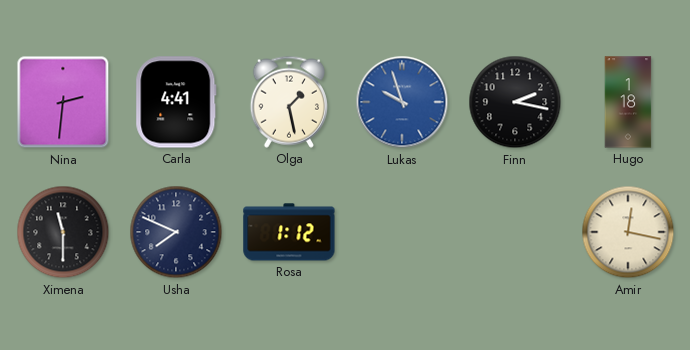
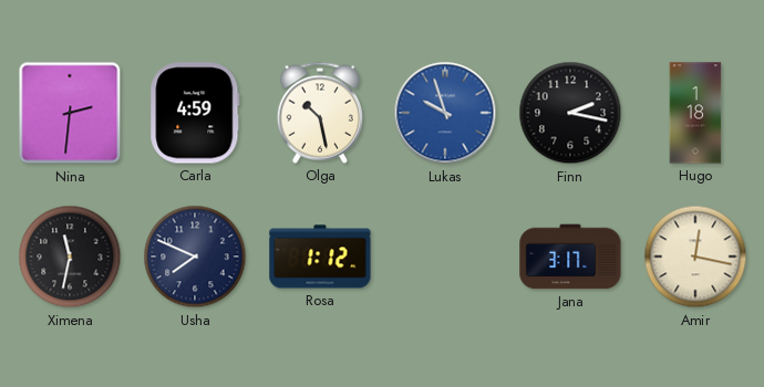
Carla: 4:41 -> 4:59
Olga: 1:28 -> 10:28
Ximena: 11:30 -> 11:32
Jana: none -> 3:17
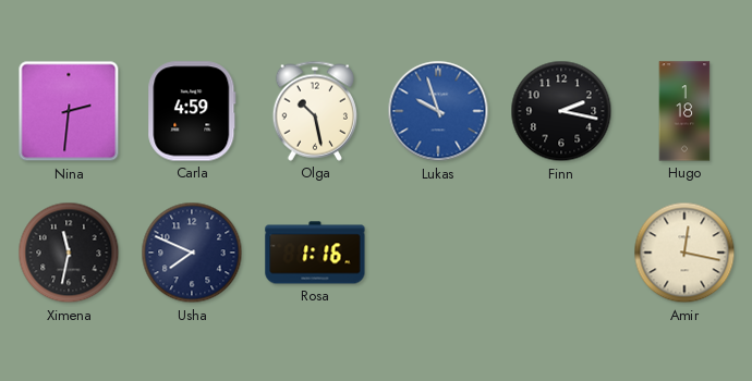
Rosa: 1:12 -> 1:16
Jana: 3:17 -> none
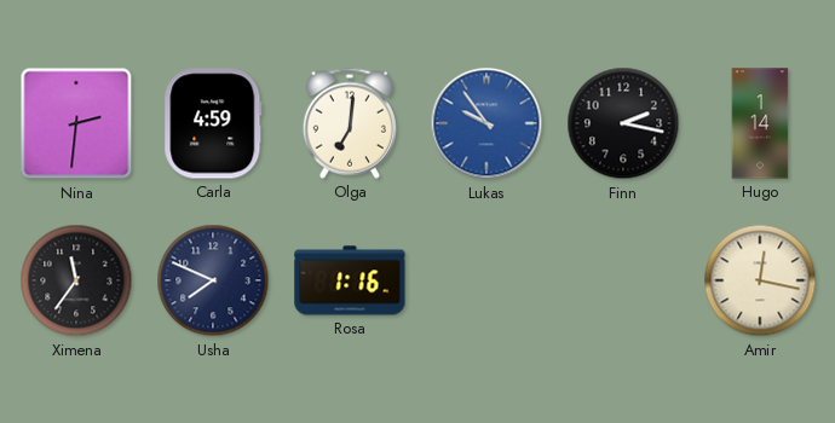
Olga: 10:28 -> 7:01
Lukas: 9:57 -> 9:54
Hugo: 1:18 -> 1:14
Ximena: 11:32 -> 11:36
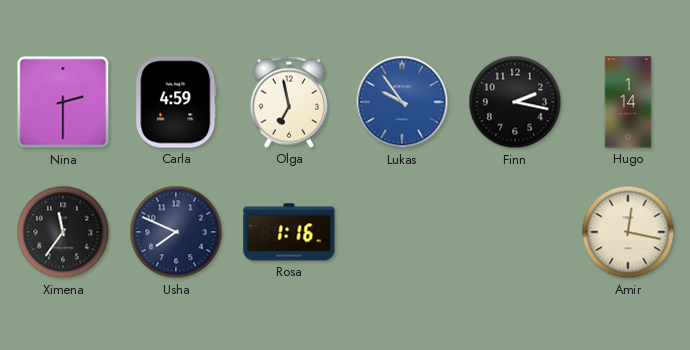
Nina: 2:31 -> 2:30
Olga: 7:01 -> 6:58
